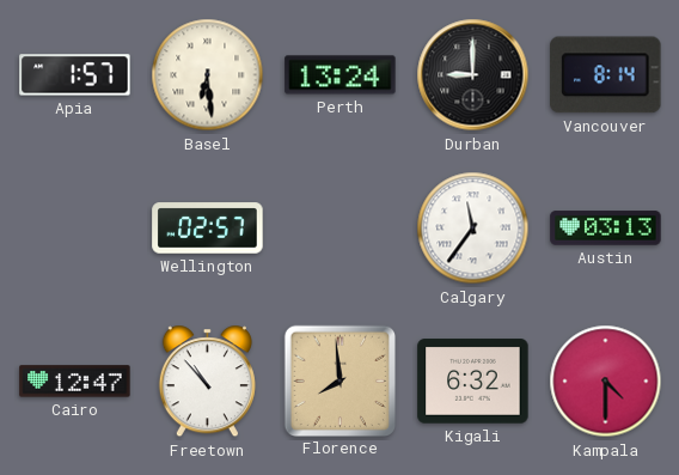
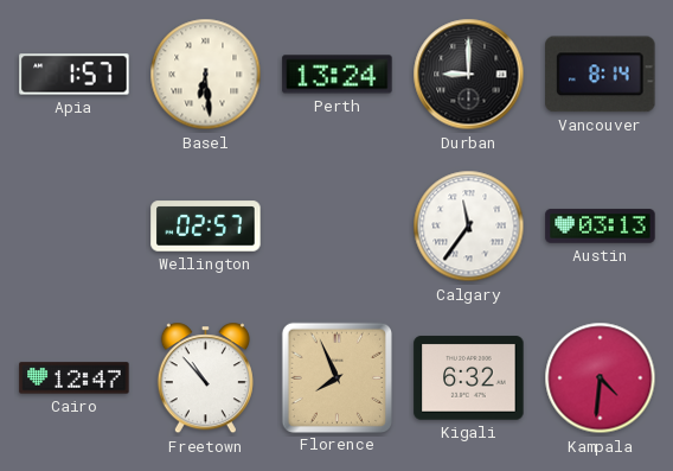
Florence: 7:59 -> 7:56
Kampala: 4:30 -> 4:31
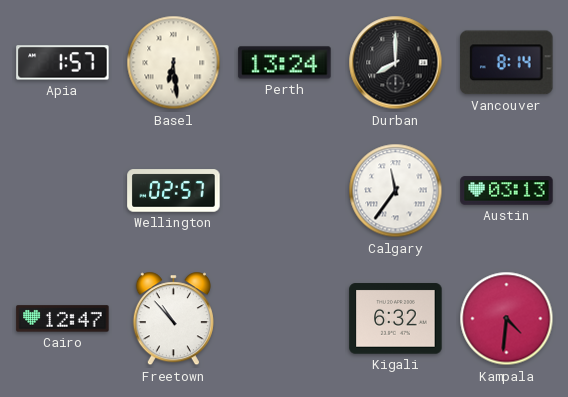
Durban: 9:00 -> 8:00
Florence: 7:56 -> none
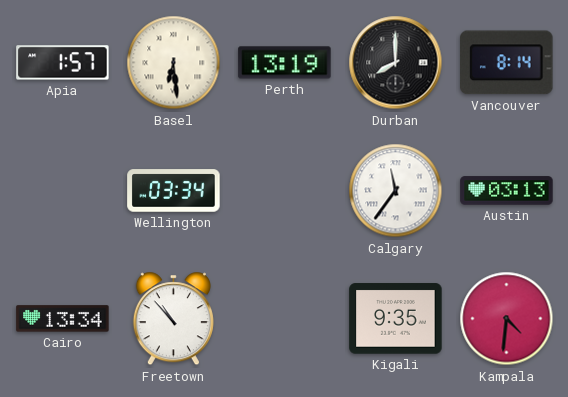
Perth: 13:24 -> 13:19
Wellington: 02:57 -> 03:34
Cairo: 12:47 -> 13:34
Kigali: 6:32 -> 9:35
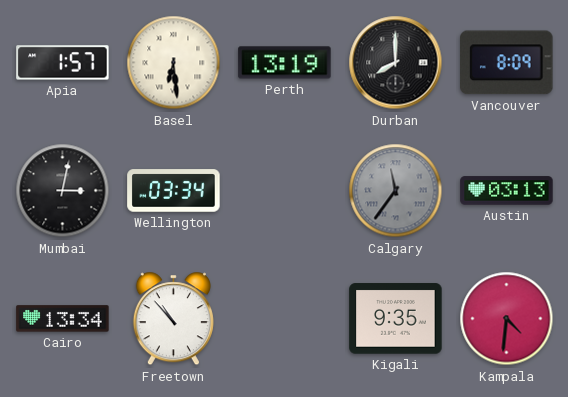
Vancouver: 8:14 -> 8:09
Mumbai: none -> 3:02
Calgary dial: white -> grey
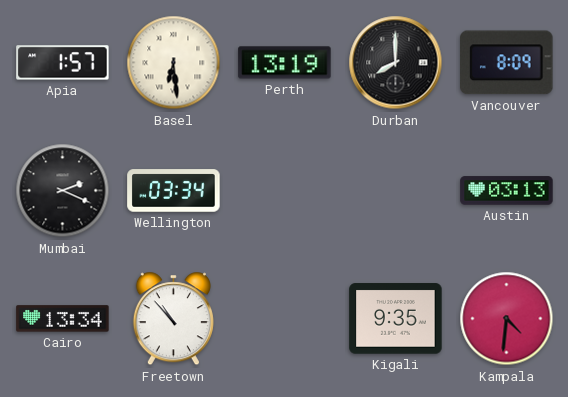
Mumbai: 3:02 -> 2:19
Calgary: 11:36 -> none
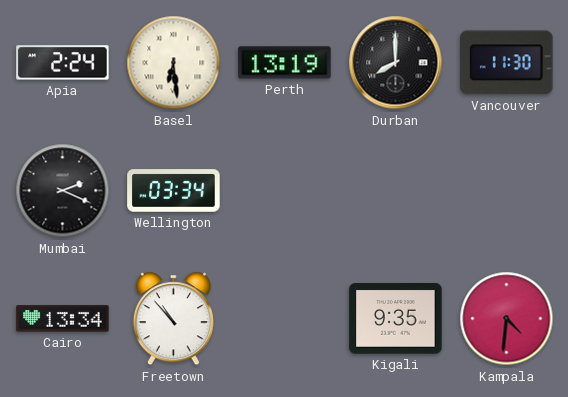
Apia: 1:57 -> 2:24
Vancouver: 8:09 -> 11:30
Austin: 03:13 -> none
